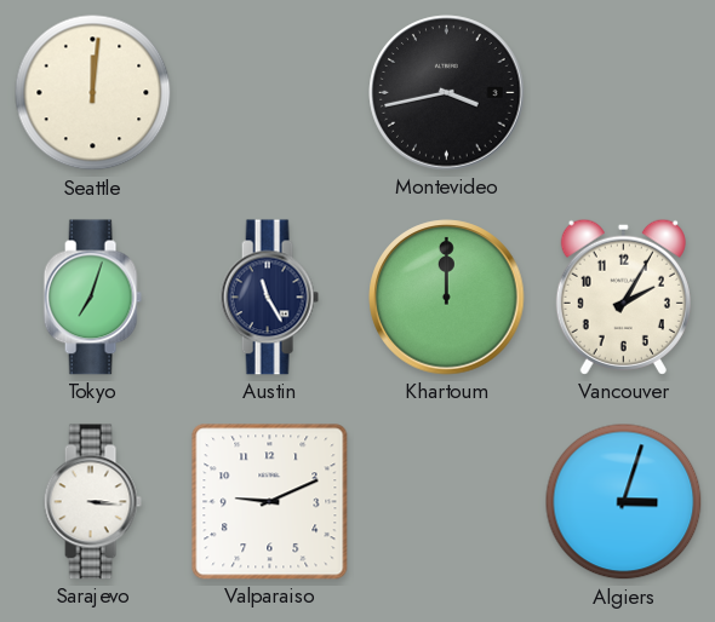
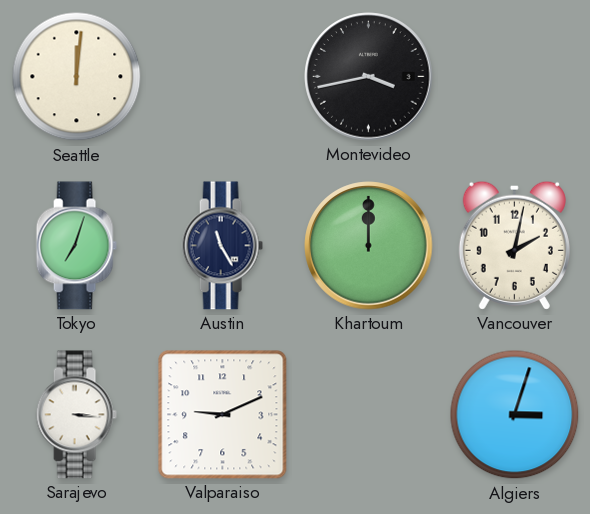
Vancouver: 2:05 -> 2:02
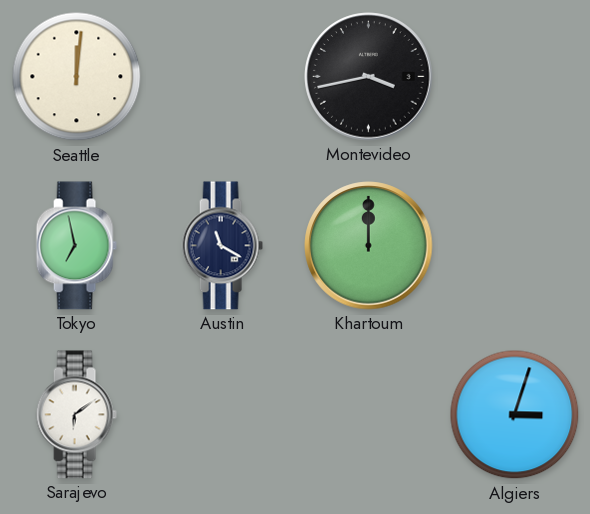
Tokyo: 7:03 -> 6:58
Austin: 11:25 -> 11:20
Vancouver: 2:02 -> none
Sarajevo: 3:16 -> 6:09
Valparaiso: 9:11 -> none
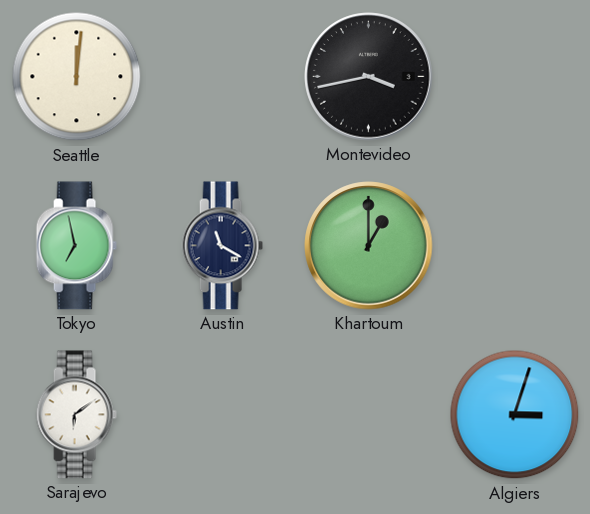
Khartoum: 12:00 -> 1:00
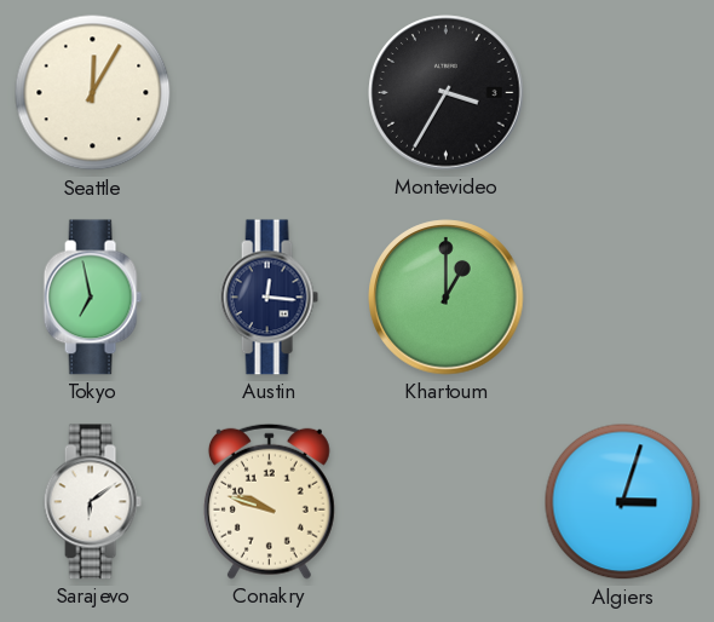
Seattle: 12:01 -> 12:05
Montevideo: 3:43 -> 3:35
Austin: 11:20 -> 12:16
Conakry: none -> 9:48
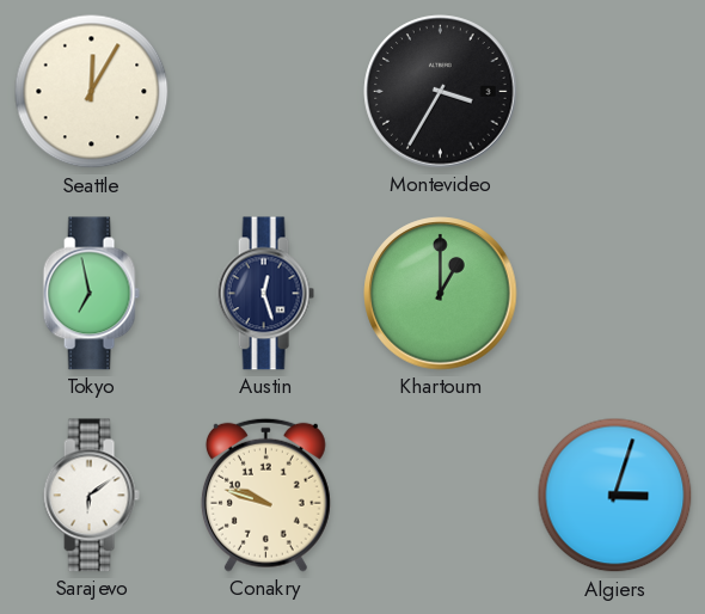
Austin: 12:16 -> 12:27
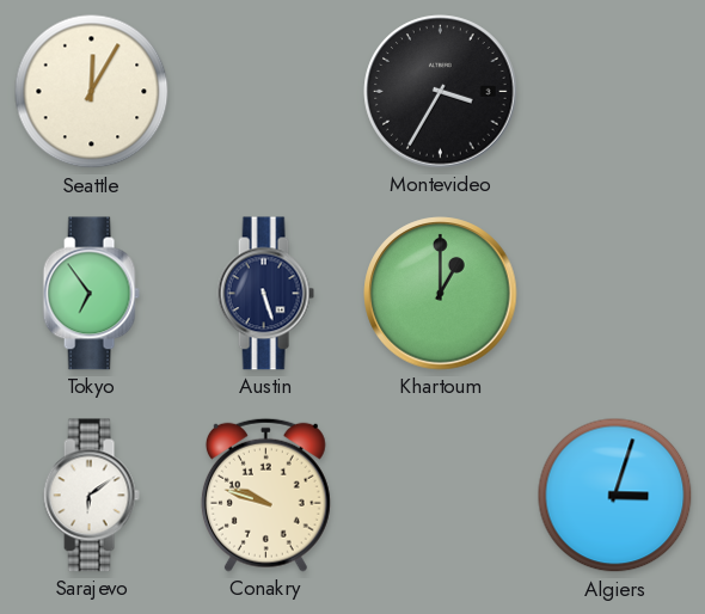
Tokyo: 6:58 -> 6:54
Austin: 12:27 -> 5:27
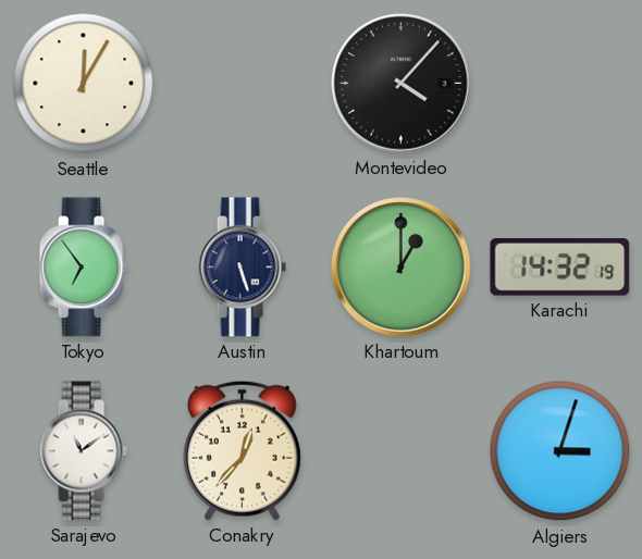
Montevideo: 3:35 -> 4:07
Karachi: none -> 14:32
Sarajevo: 6:09 -> 11:09
Conakry: 9:48 -> 12:37
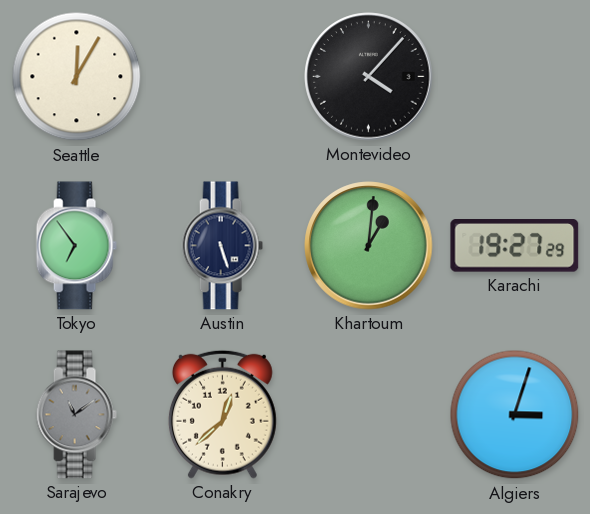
Khartoum: 1:00 -> 1:01
Karachi: 14:32 -> 19:27
Sarajevo dial: white -> grey
Conakry: 12:37 -> 12:38
